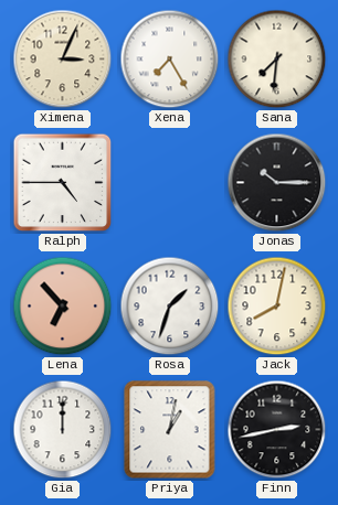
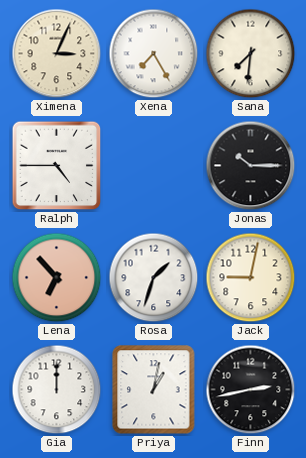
Jack: 8:02 -> 9:02
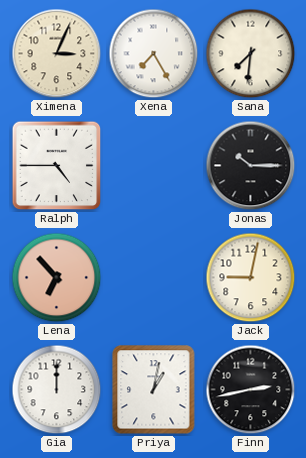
Rosa: 1:33 -> none
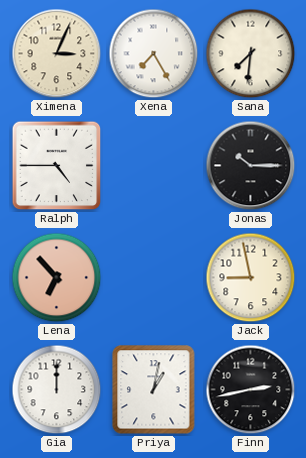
Jack: 9:02 -> 8:58
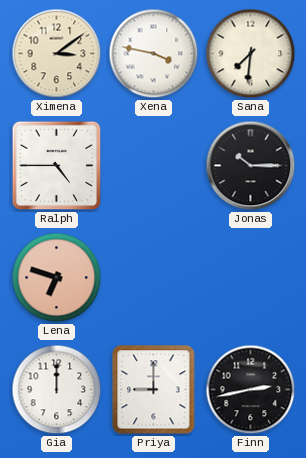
Ximena: 3:04 -> 3:09
Xena: 7:25 -> 3:47
Lena: 6:53 -> 6:48
Jack: 8:58 -> none
Priya: 1:02 -> 9:00
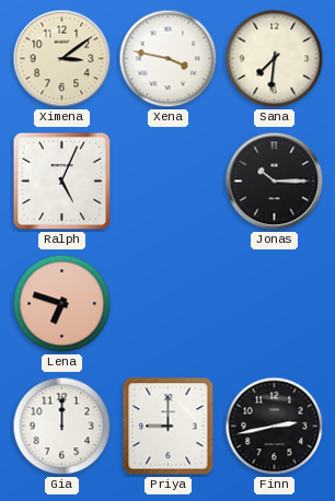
Ralph: 4:45 -> 5:04
